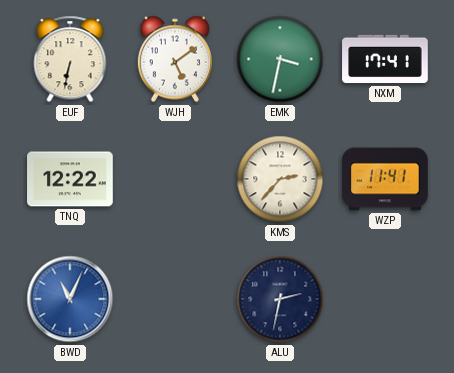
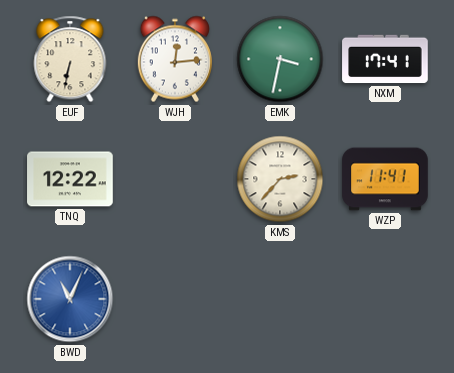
WJH: 5:09 -> 12:14
ALU: 2:32 -> none
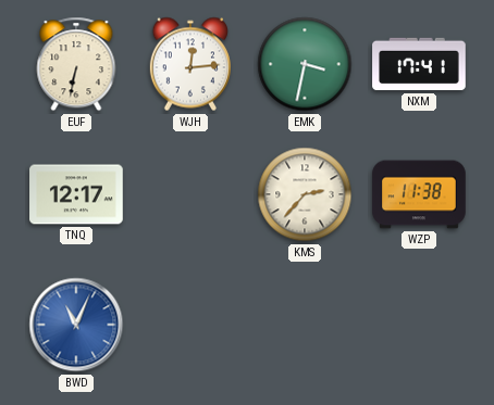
TNQ: 12:22 -> 12:17
WZP: 11:41 -> 11:38
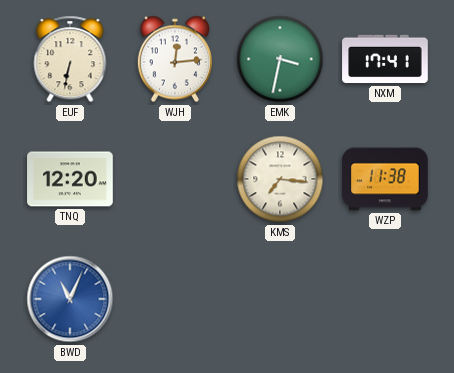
TNQ: 12:17 -> 12:20
KMS: 2:37 -> 7:16
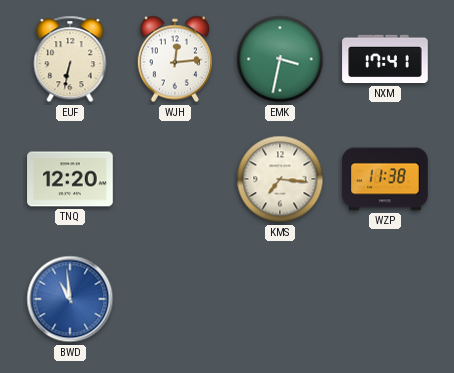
BWD: 11:04 -> 10:59
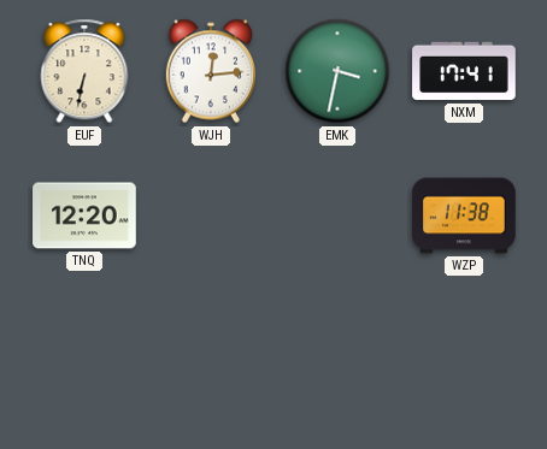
KMS: 7:16 -> none
BWD: 10:59 -> none
